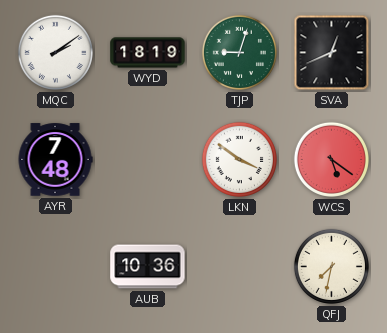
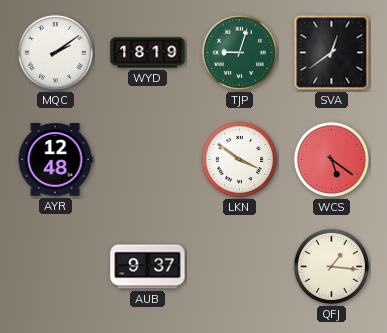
SVA: 12:41 -> 12:39
AYR: 7:48 -> 12:48
AUB: 10:36 -> 9:37
QFJ: 7:32 -> 1:16
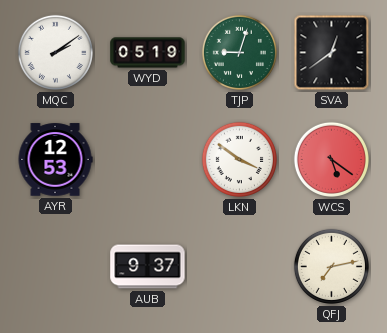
WYD: 18:19 -> 05:19
AYR: 12:48 -> 12:53
QFJ: 1:16 -> 7:13
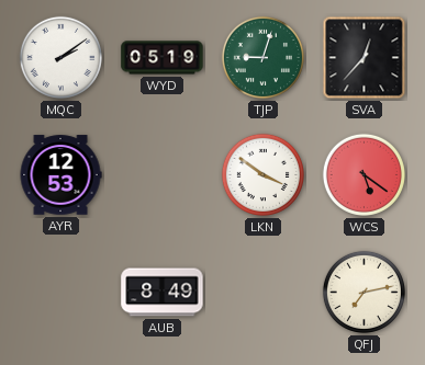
SVA: 12:39 -> 12:37
AUB: 9:37 -> 8:49
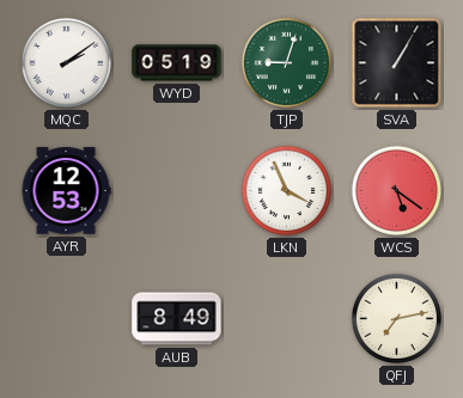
SVA: 12:37 -> 1:05
LKN: 3:51 -> 3:56
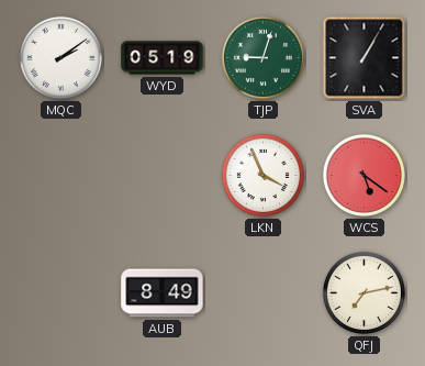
AYR: 12:53 -> none
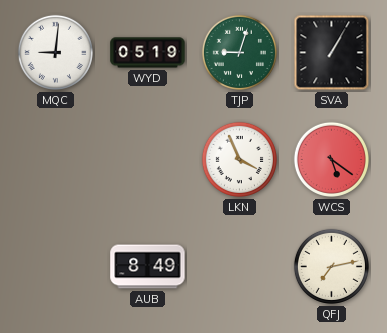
MQC: 2:09 -> 9:01
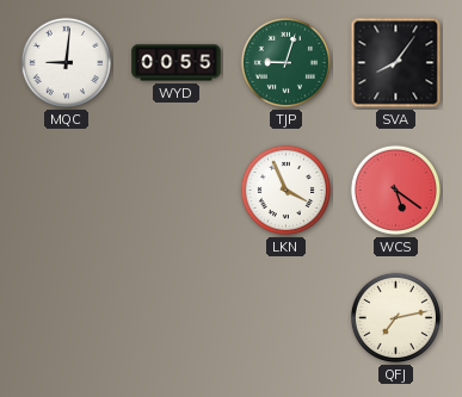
WYD: 05:19 -> 00:55
SVA: 1:05 -> 8:06
AUB: 8:49 -> none
